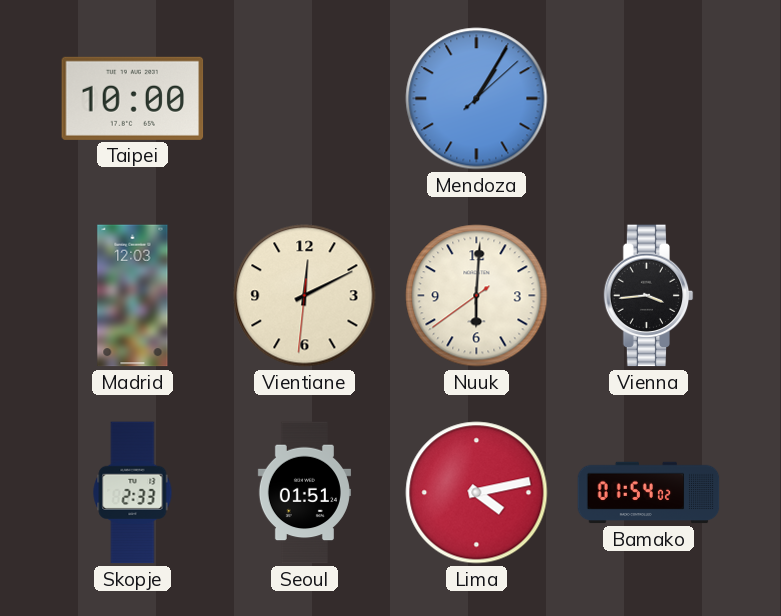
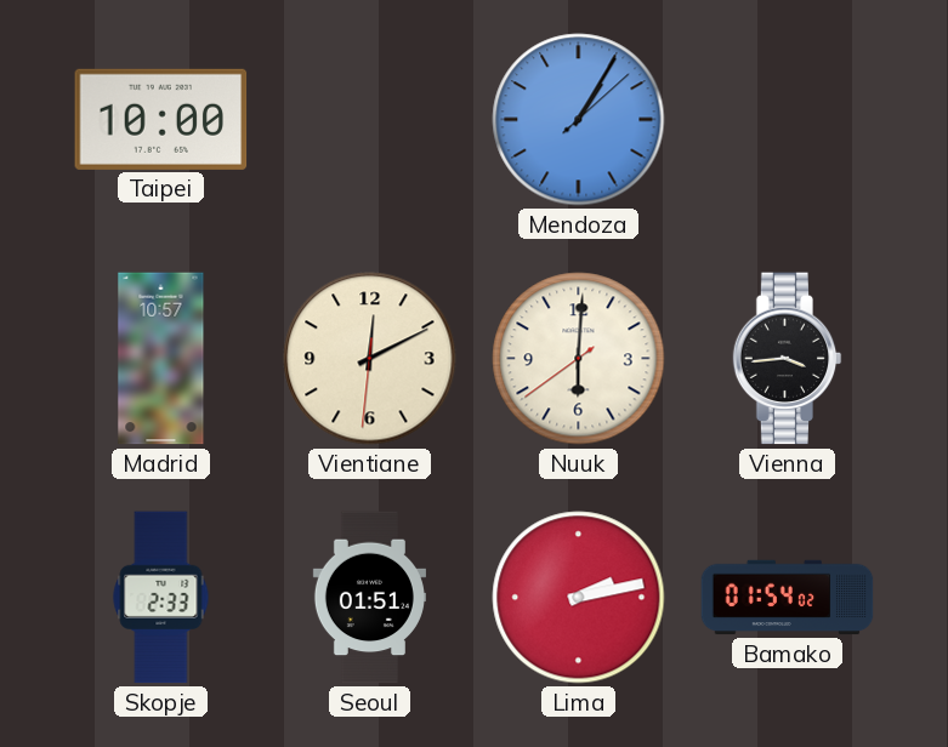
Madrid: 12:03 -> 10:57
Lima: 4:13 -> 2:13
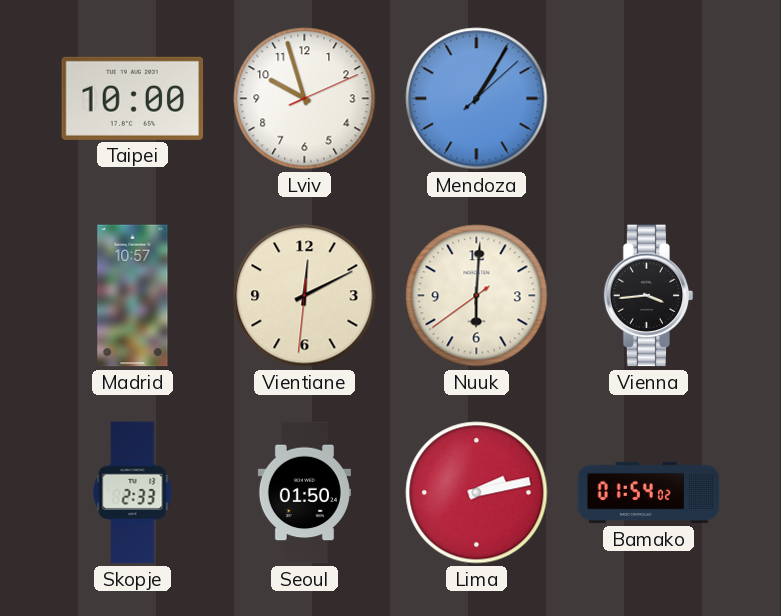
Lviv: none -> 9:57
Seoul: 01:51 -> 01:50
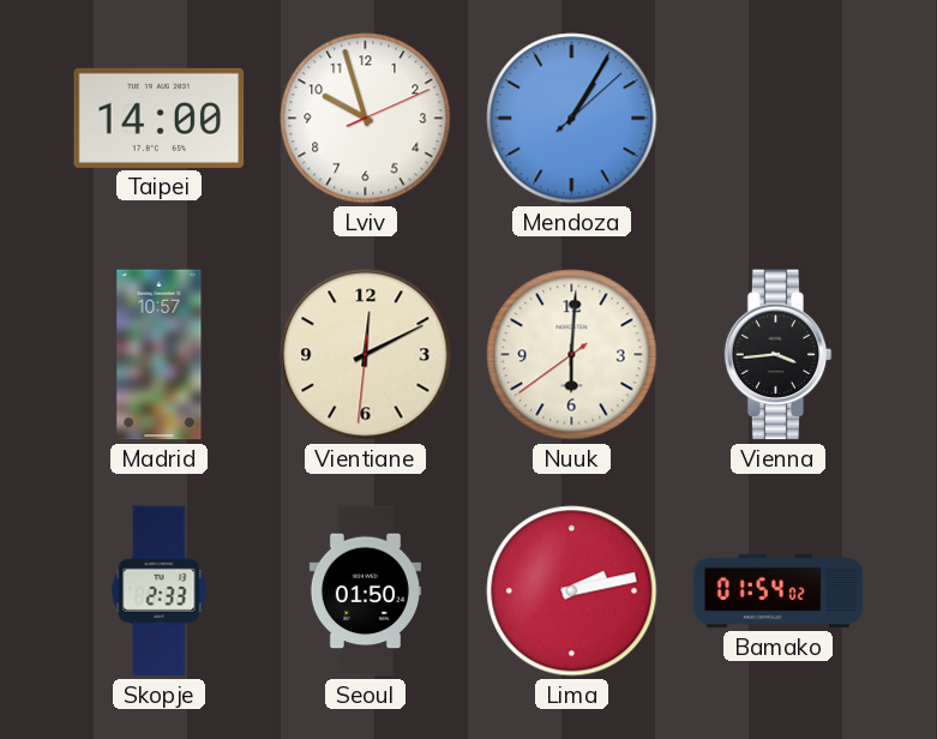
Taipei: 10:00 -> 14:00
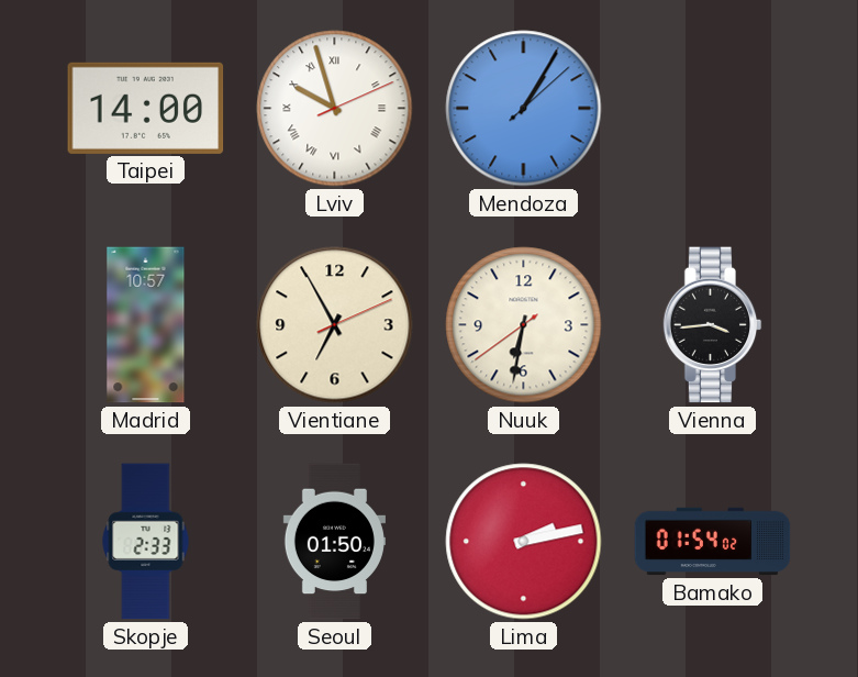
Lviv numerals: Arabic -> Roman
Vientiane: 12:10 -> 6:55
Nuuk: 6:00 -> 6:31
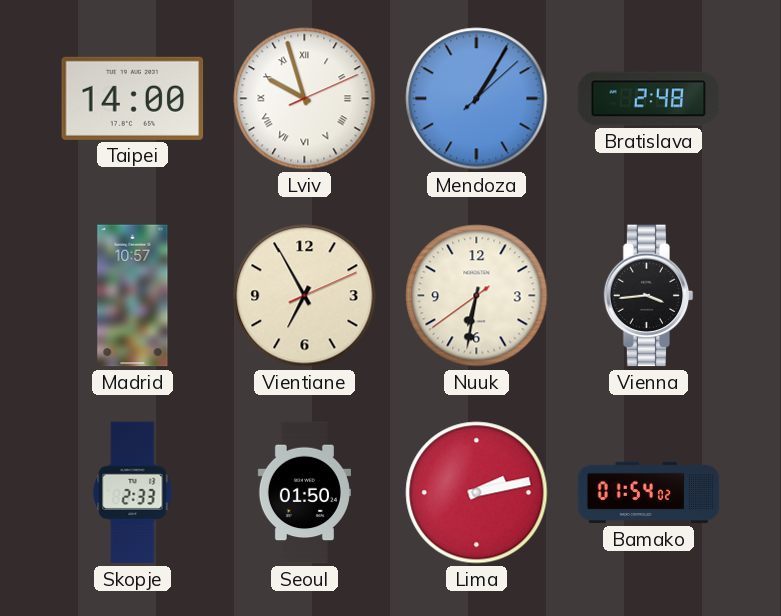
Bratislava: none -> 2:48
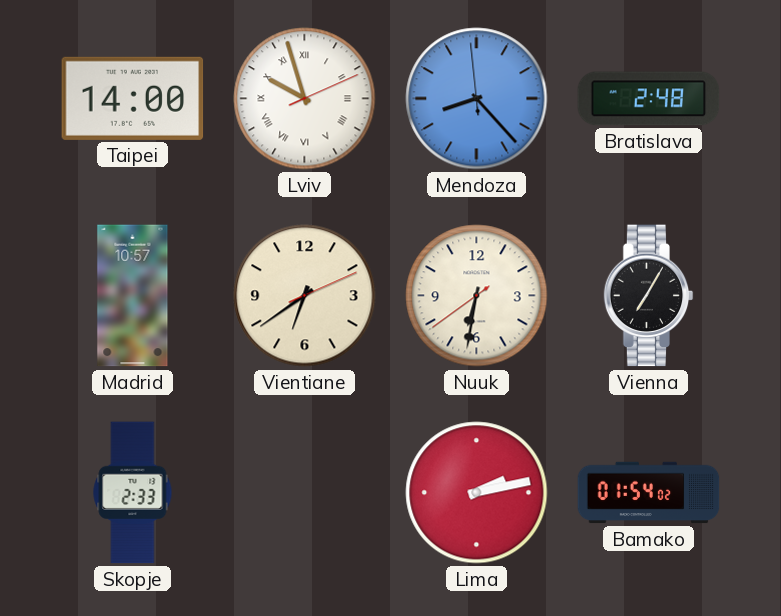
Mendoza: 1:05 -> 8:22
Vientiane: 6:55 -> 6:39
Vienna: 3:44 -> 7:05
Seoul: 01:50 -> none
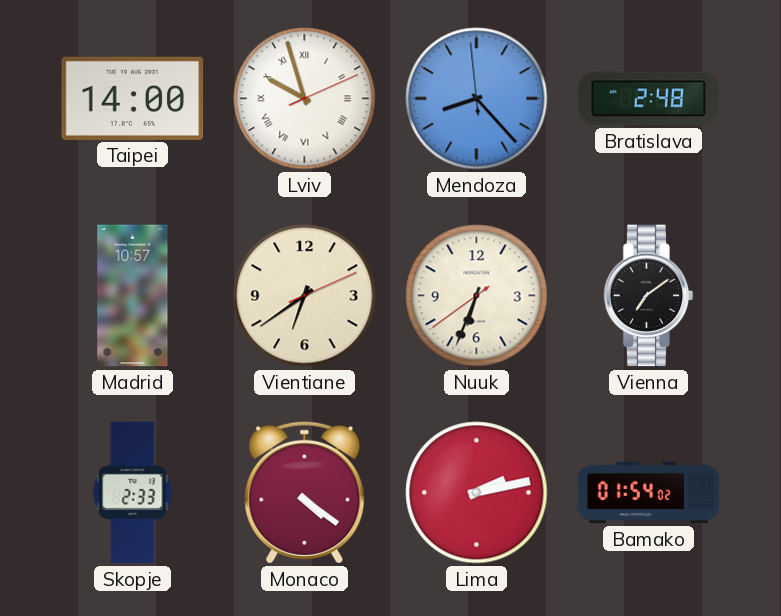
Nuuk: 6:31 -> 6:33
Vienna: 7:05 -> 7:09
Monaco: none -> 4:21
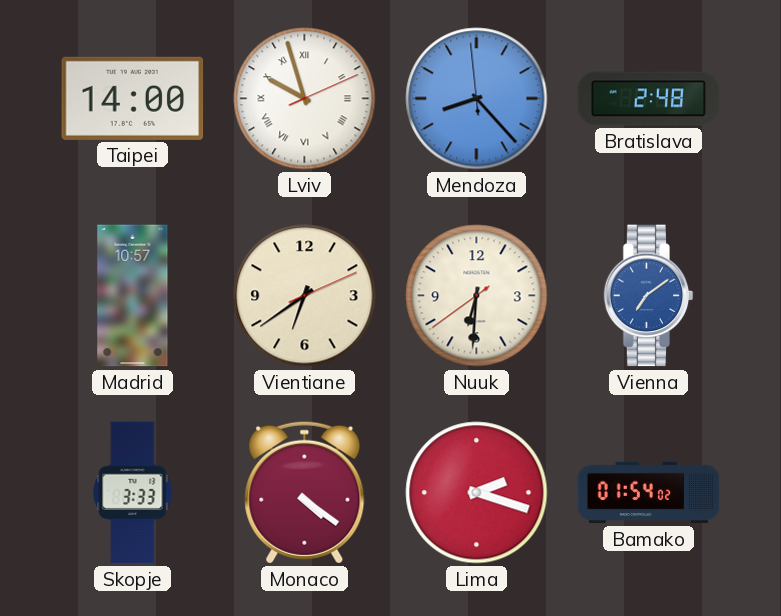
Nuuk: 6:33 -> 6:30
Vienna dial: black -> blue
Skopje: 2:33 -> 3:33
Lima: 2:13 -> 2:18
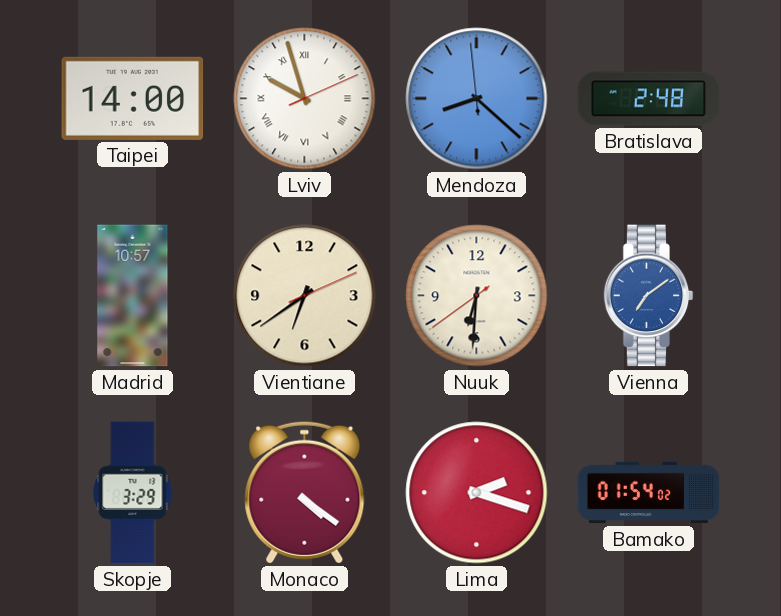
Mendoza: 8:22 -> 8:21
Skopje: 3:33 -> 3:29
